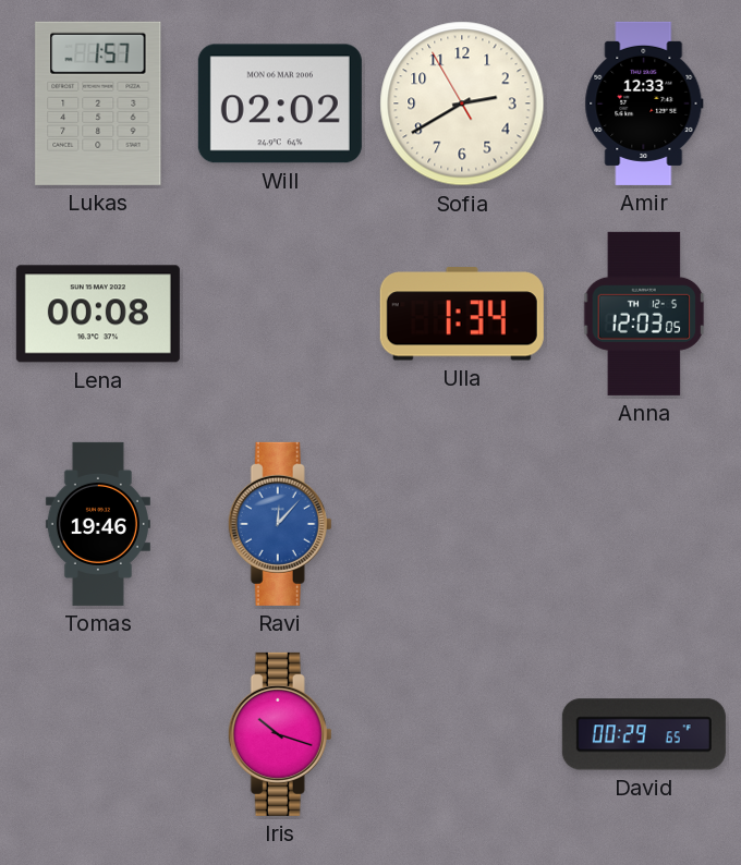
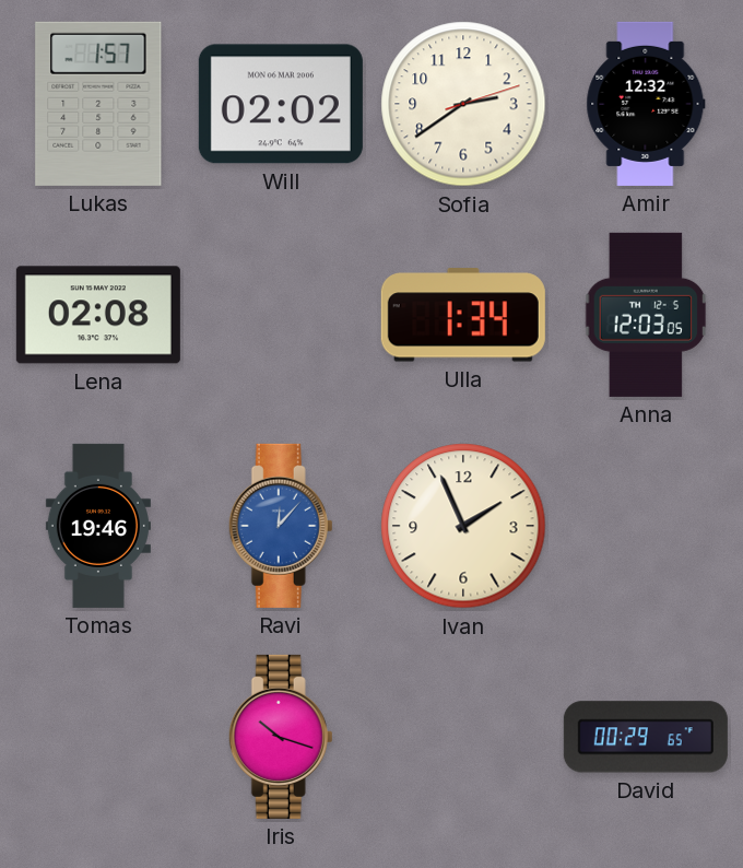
Sofia: 2:39:55 -> 2:39:12
Amir: 12:33 -> 12:32
Lena: 00:08 -> 02:08
Ivan: none -> 1:56
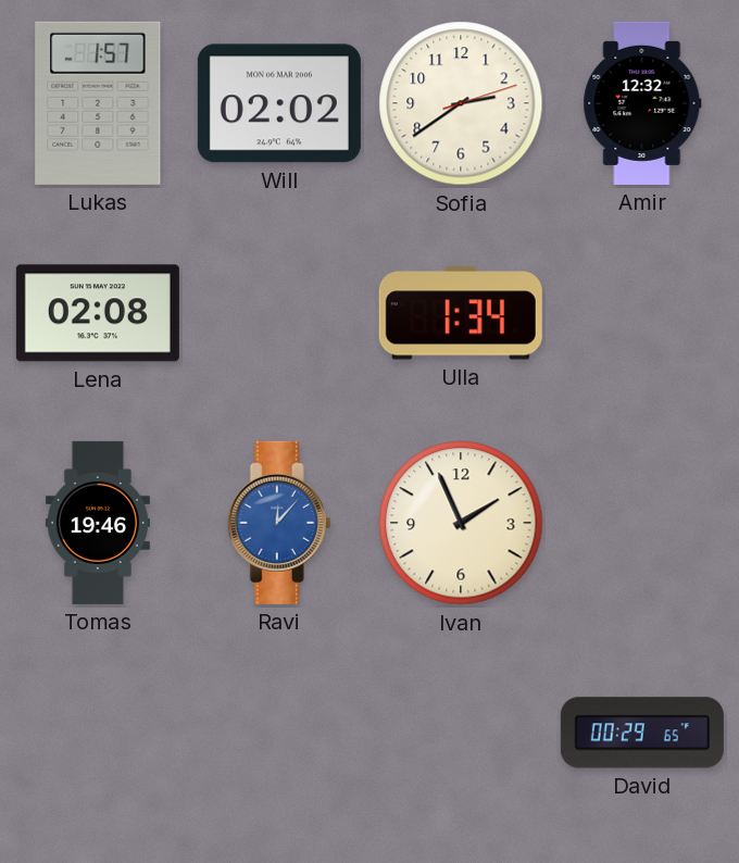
Anna: 12:03 -> none
Iris: 10:18 -> none
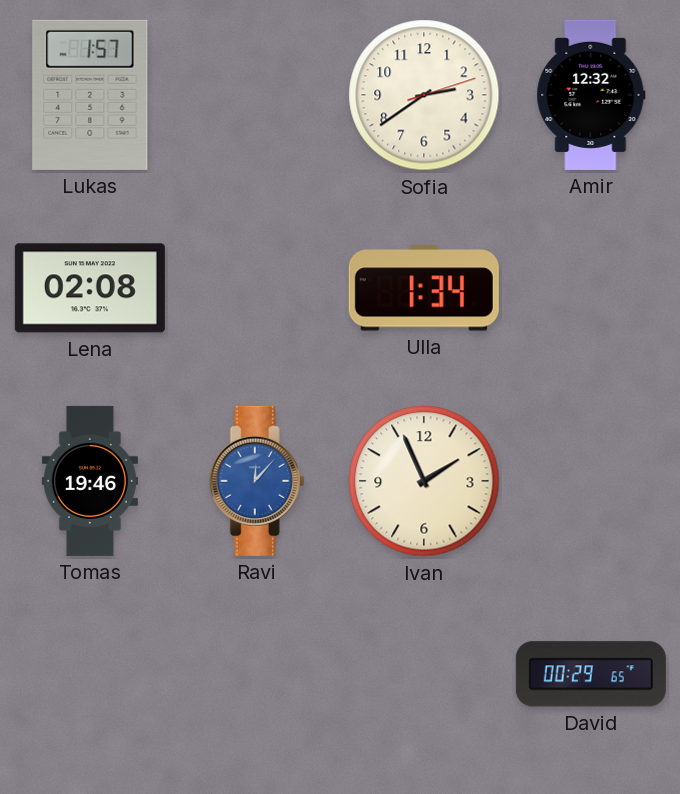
Will: 02:02 -> none
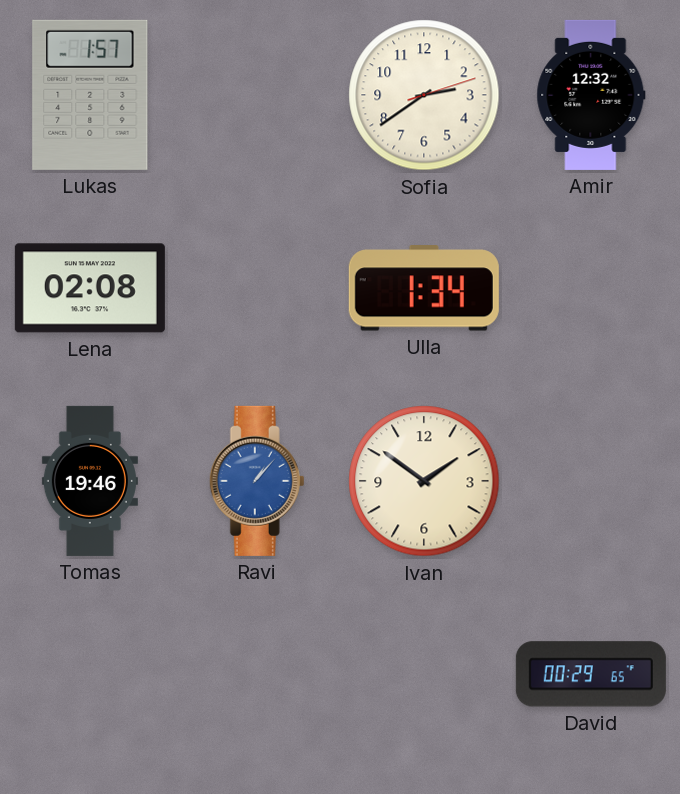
Ravi: 12:07 -> 1:07
Ivan: 1:56 -> 1:51
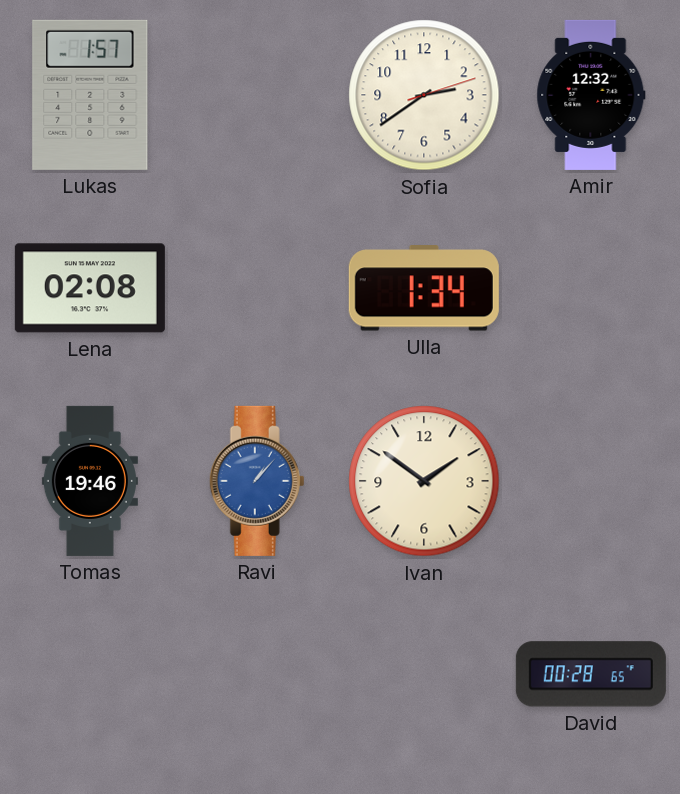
David: 00:29 -> 00:28
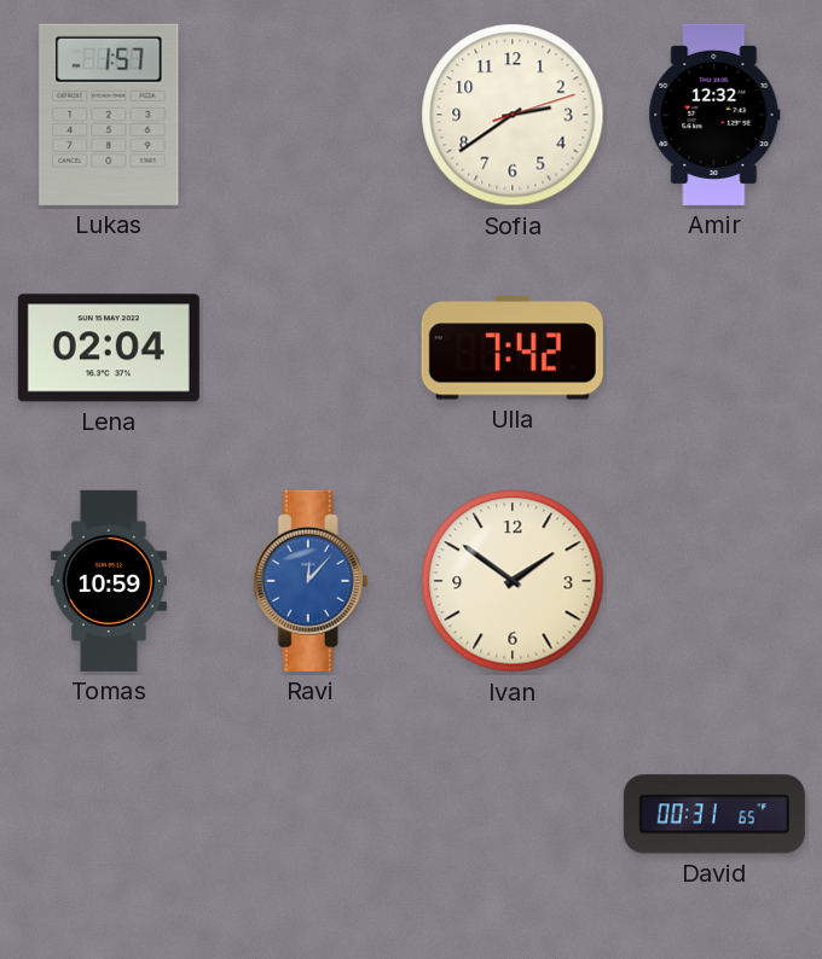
Lena: 02:08 -> 02:04
Ulla: 1:34 -> 7:42
Tomas: 19:46 -> 10:59
Ravi: 1:07 -> 12:07
David: 00:28 -> 00:31
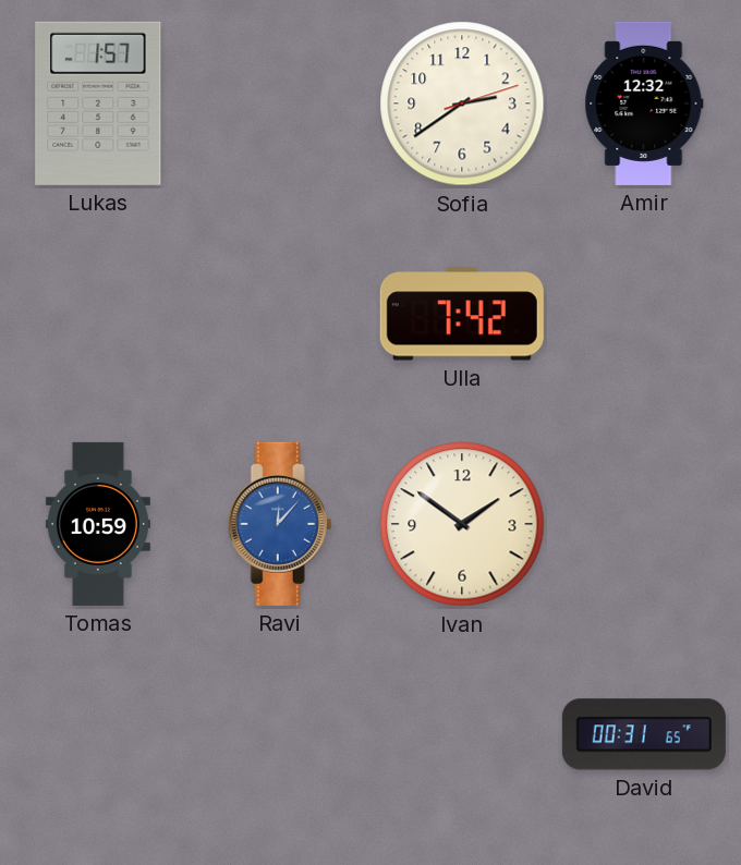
Lena: 02:04 -> none
